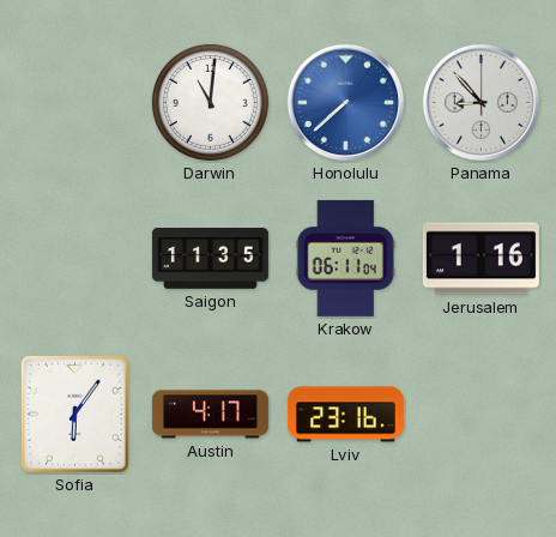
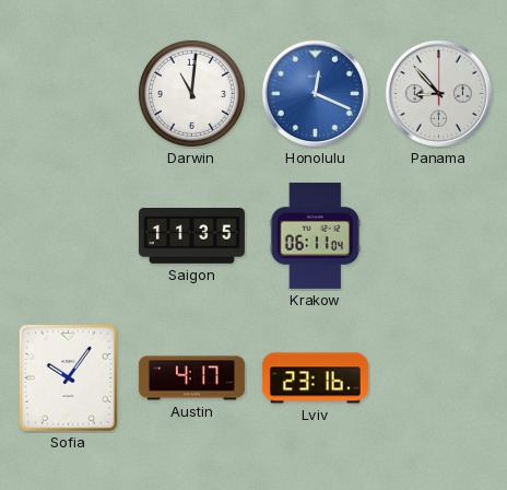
Honolulu: 7:38 -> 12:19
Jerusalem: 1:16 -> none
Sofia: 6:06 -> 10:06
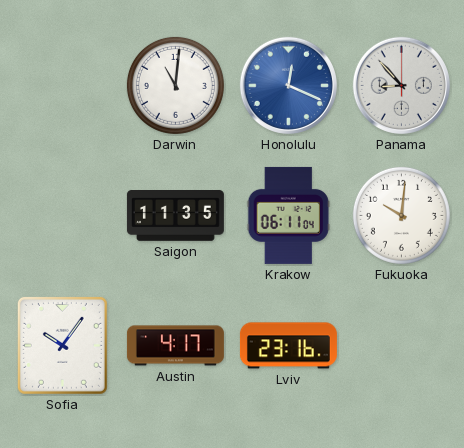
Fukuoka: none -> 10:01
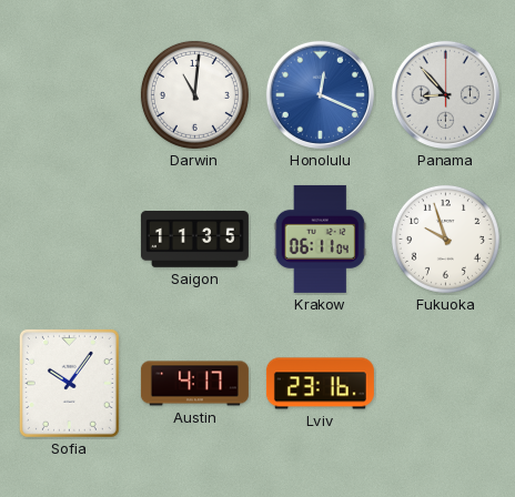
Fukuoka: 10:01 -> 9:57
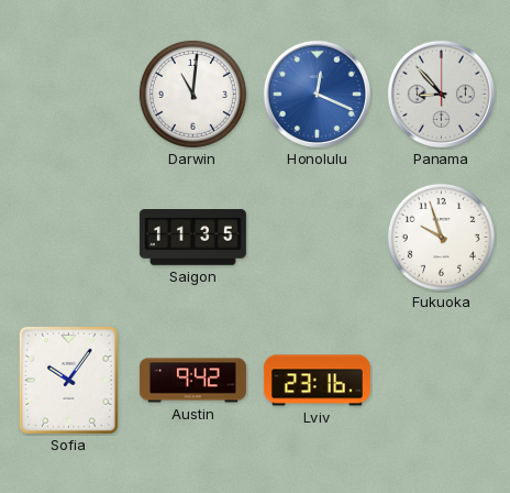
Krakow: 06:11 -> none
Austin: 4:17 -> 9:42
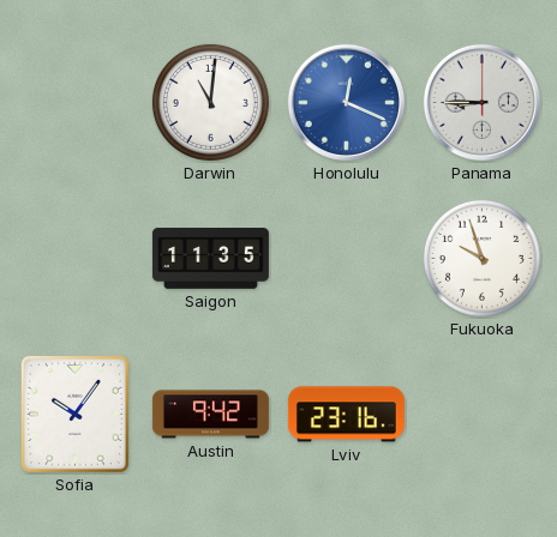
Panama: 8:53 -> 8:45
